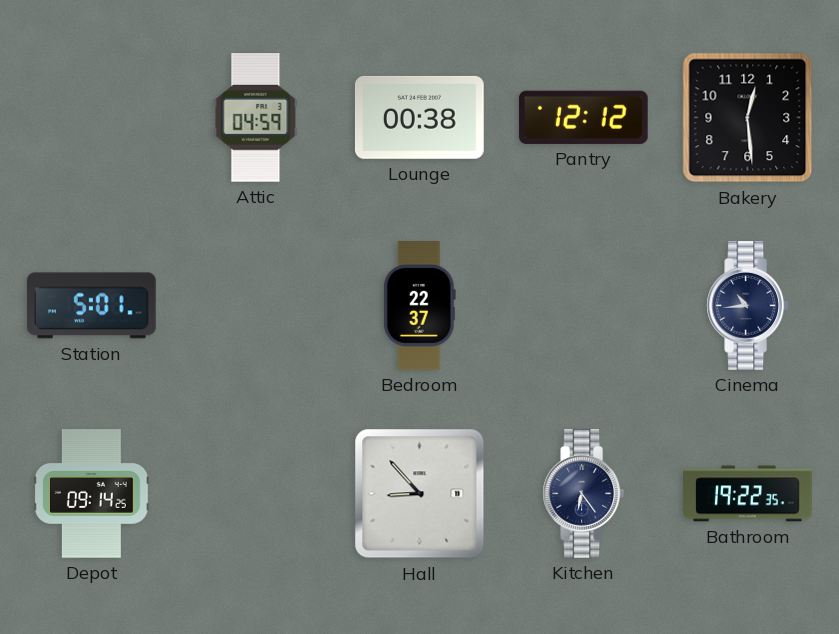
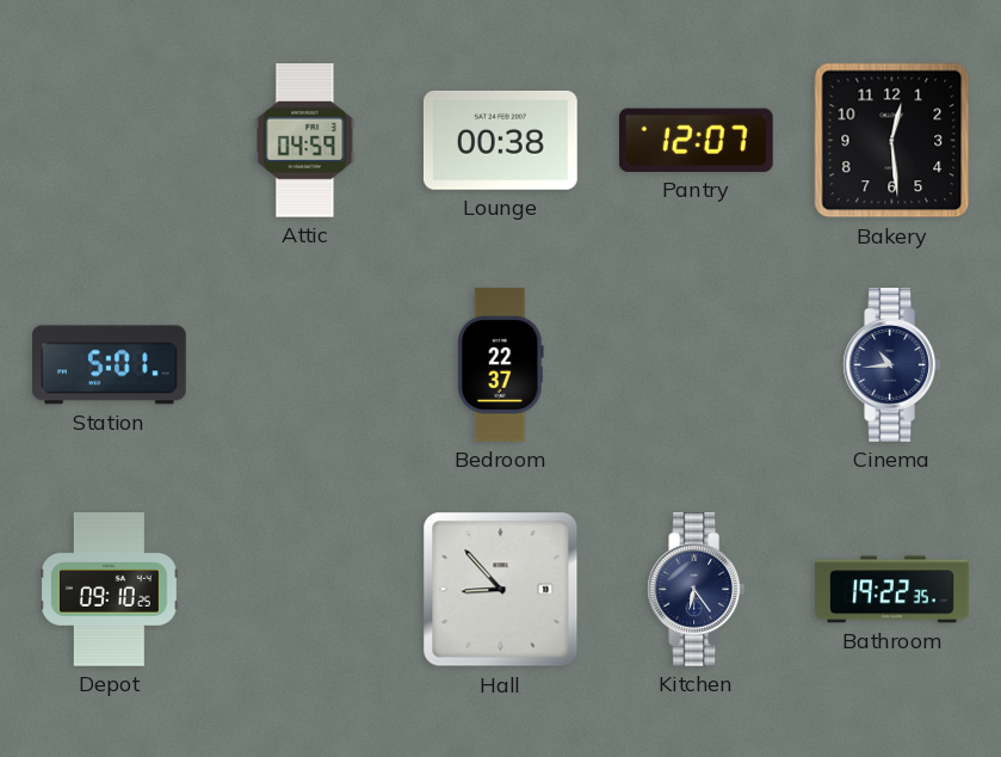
Pantry: 12:12 -> 12:07
Depot: 09:14 -> 09:10
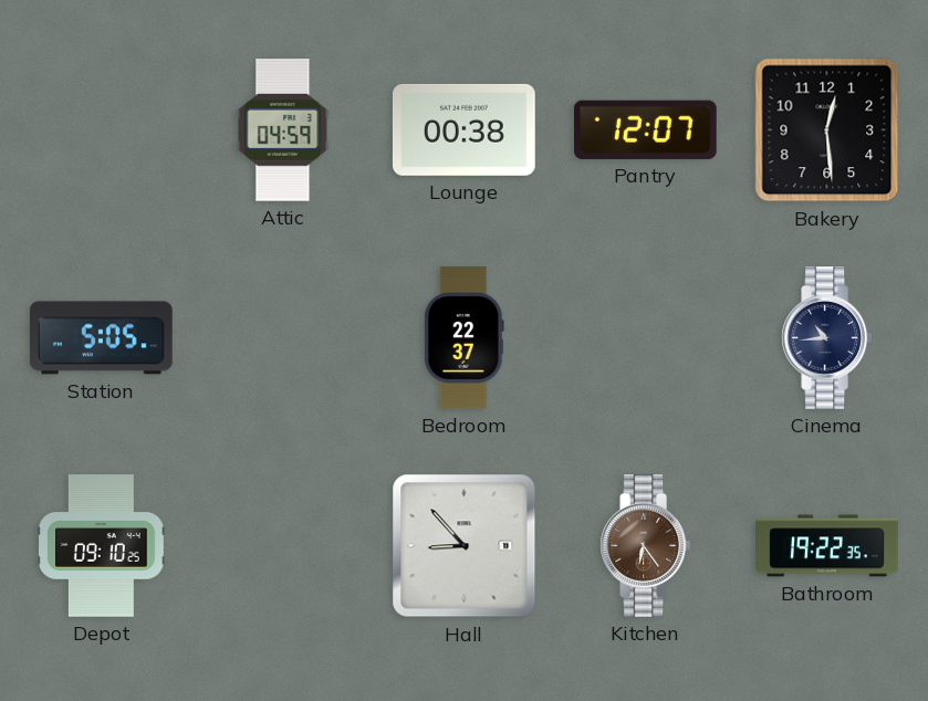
Station: 5:01 -> 5:05
Kitchen dial: navy -> brown
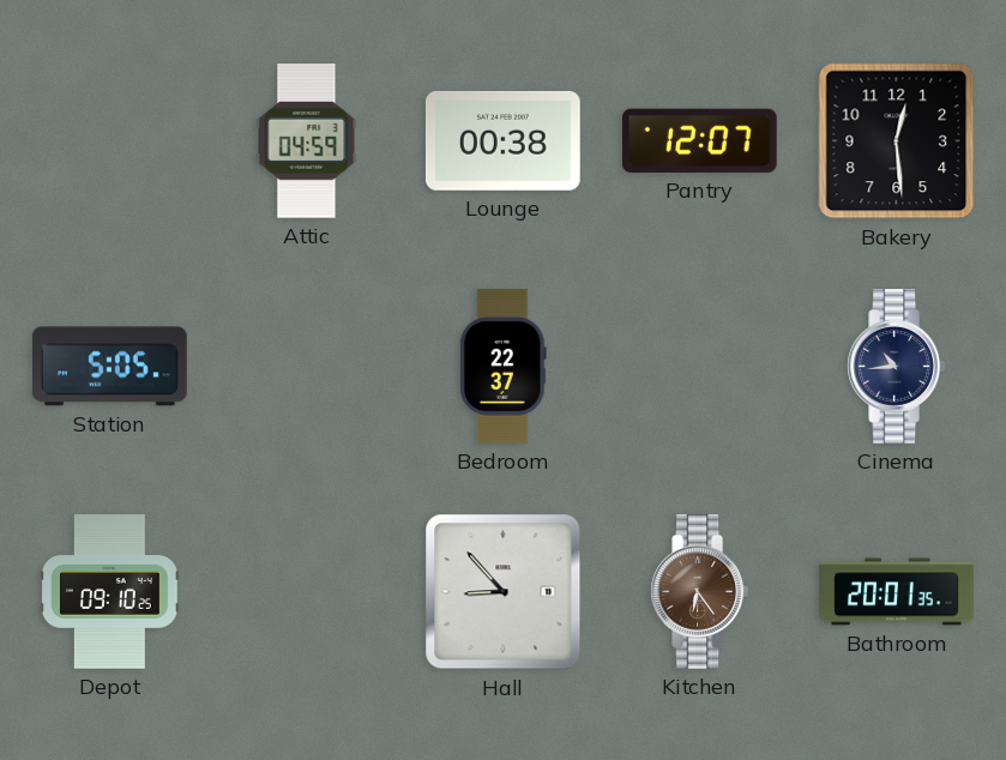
Bathroom: 19:22 -> 20:01
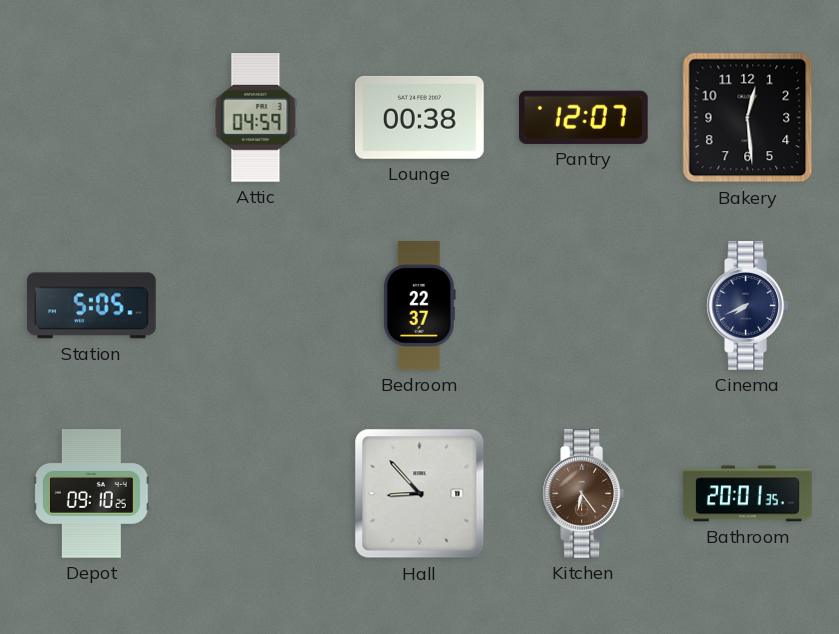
Cinema: 10:44 -> 7:41
